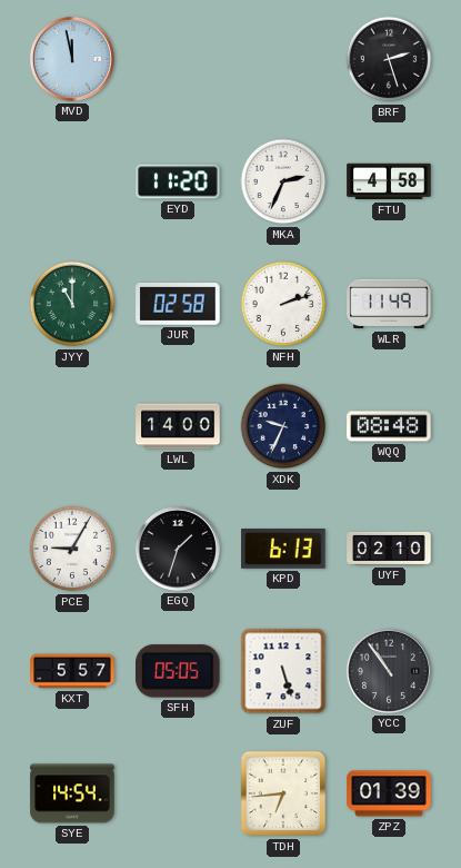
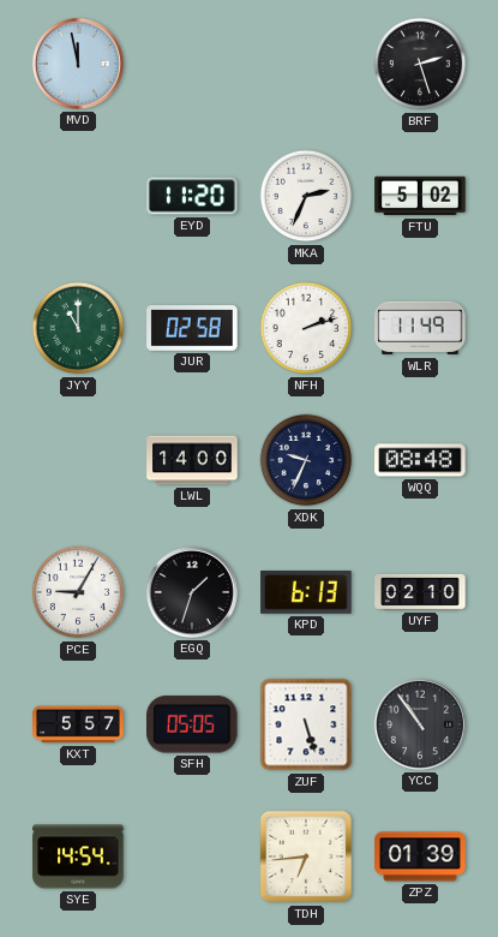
FTU: 4:58 -> 5:02
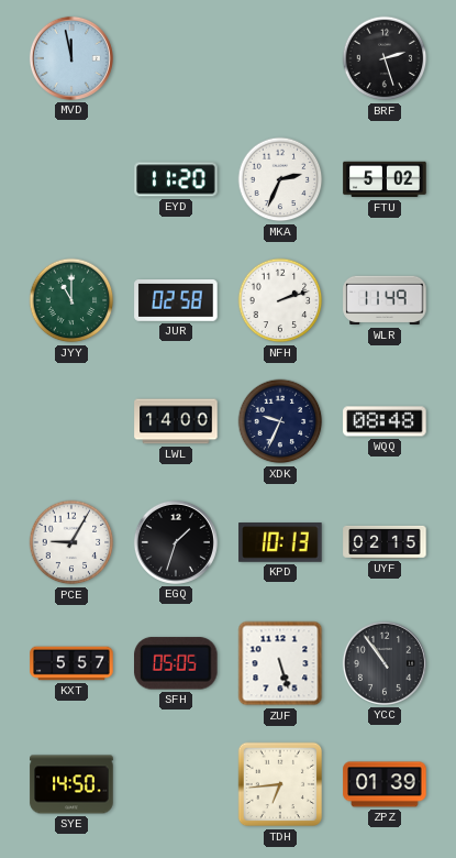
KPD: 6:13 -> 10:13
UYF: 02:10 -> 02:15
SYE: 14:54 -> 14:50
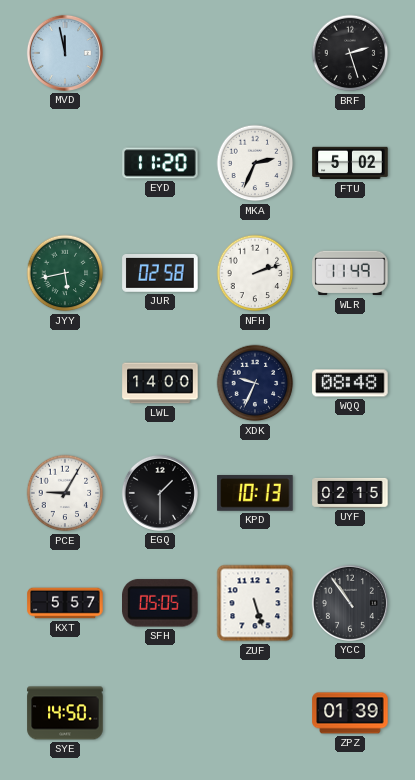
JYY: 11:00 -> 5:43
EGQ: 1:33 -> 1:30
TDH: 6:44 -> none
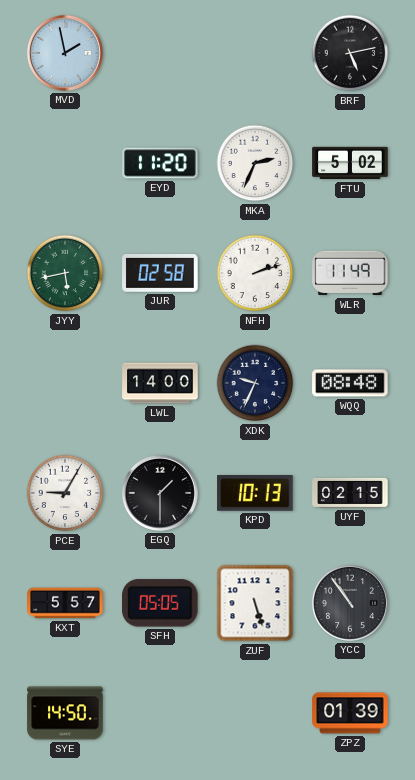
MVD: 11:58 -> 1:58
BRF: 2:27 -> 5:13
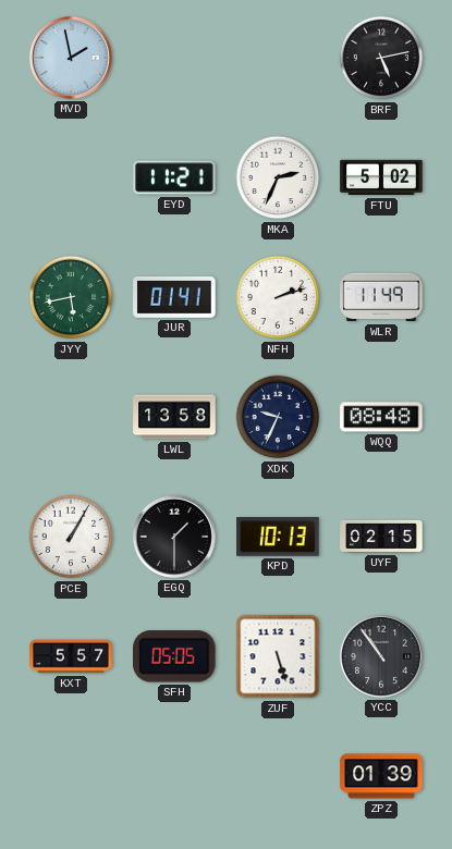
EYD: 11:20 -> 11:21
JUR: 02:58 -> 01:41
LWL: 14:00 -> 13:58
PCE: 9:05 -> 1:05
SYE: 14:50 -> none
